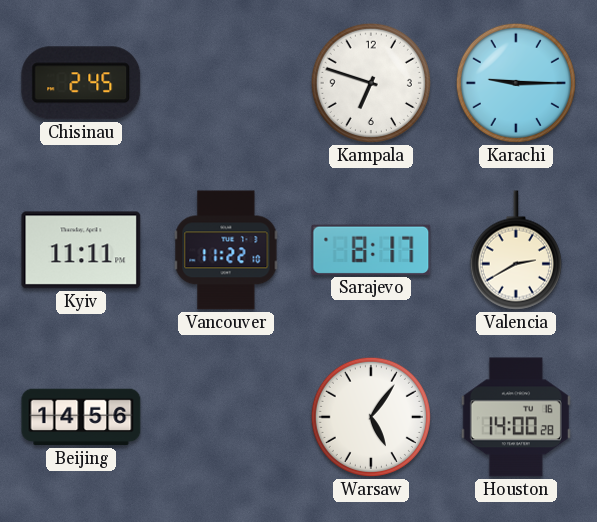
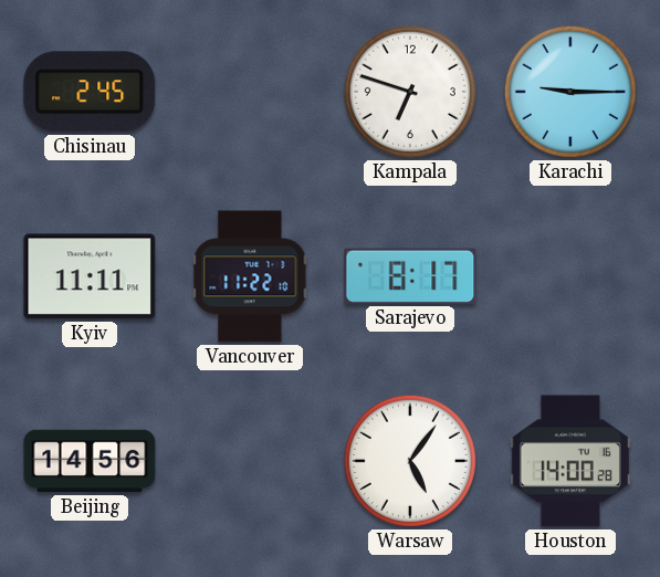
Valencia: 2:40 -> none
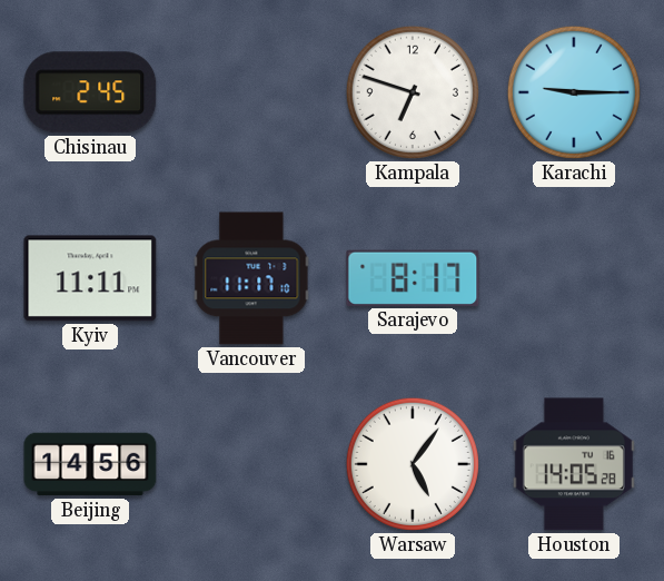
Vancouver: 11:22 -> 11:17
Houston: 14:00 -> 14:05
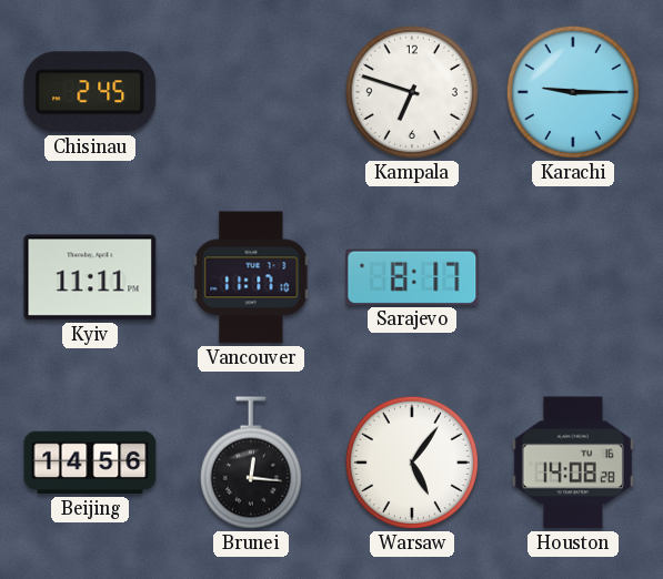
Brunei: none -> 12:16
Houston: 14:05 -> 14:08
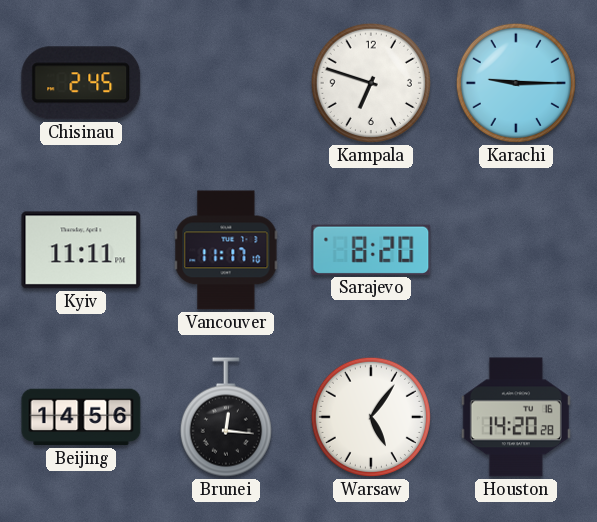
Sarajevo: 8:17 -> 8:20
Houston: 14:08 -> 14:20
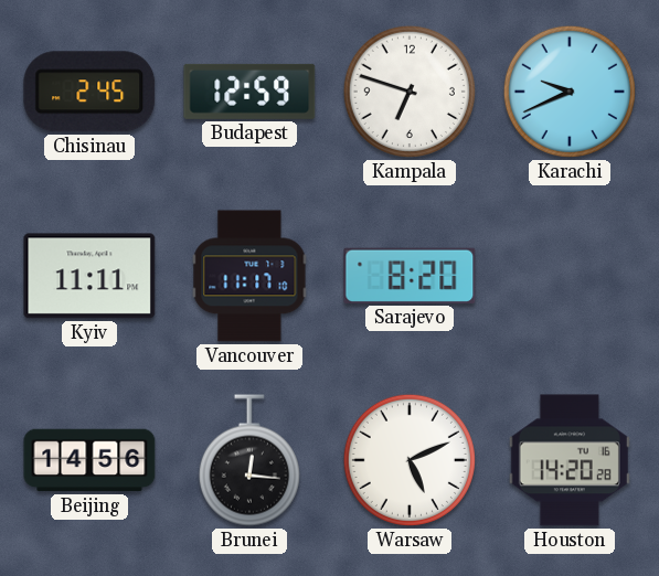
Budapest: none -> 12:59
Karachi: 9:15 -> 9:41
Warsaw: 5:06 -> 5:11
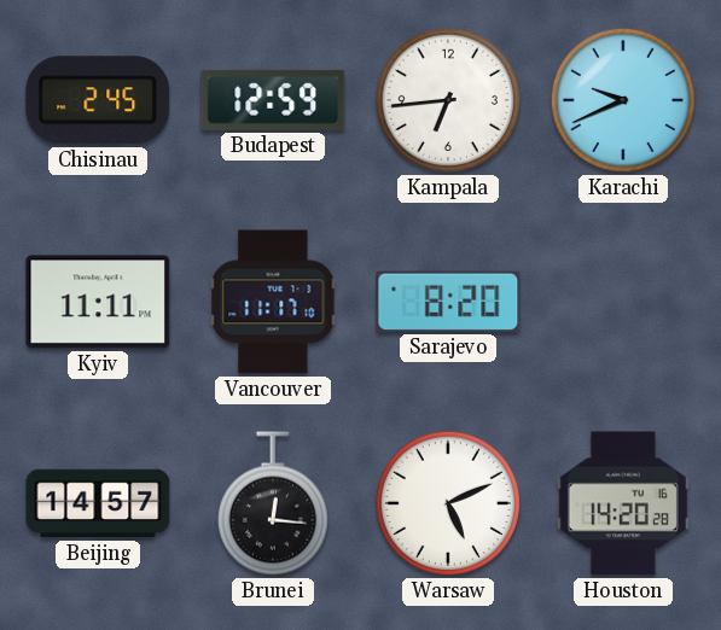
Kampala: 6:48 -> 6:44
Beijing: 14:56 -> 14:57
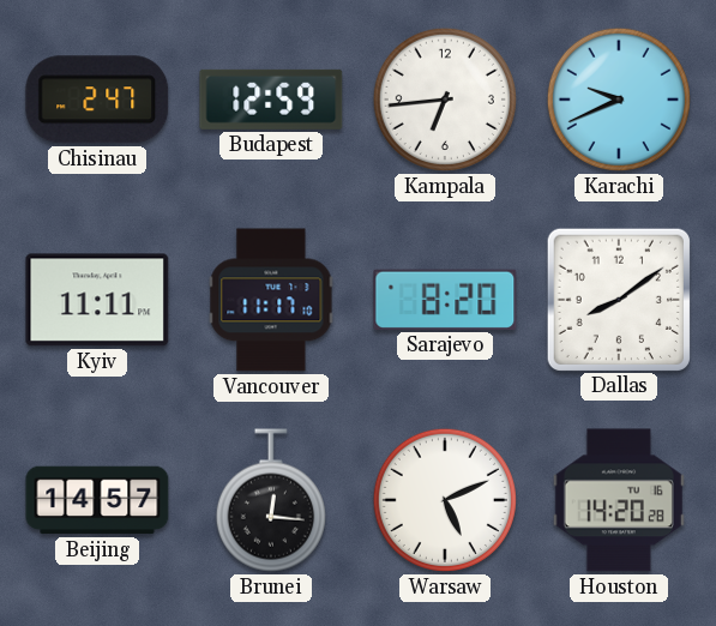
Chisinau: 2:45 -> 2:47
Dallas: none -> 8:09
